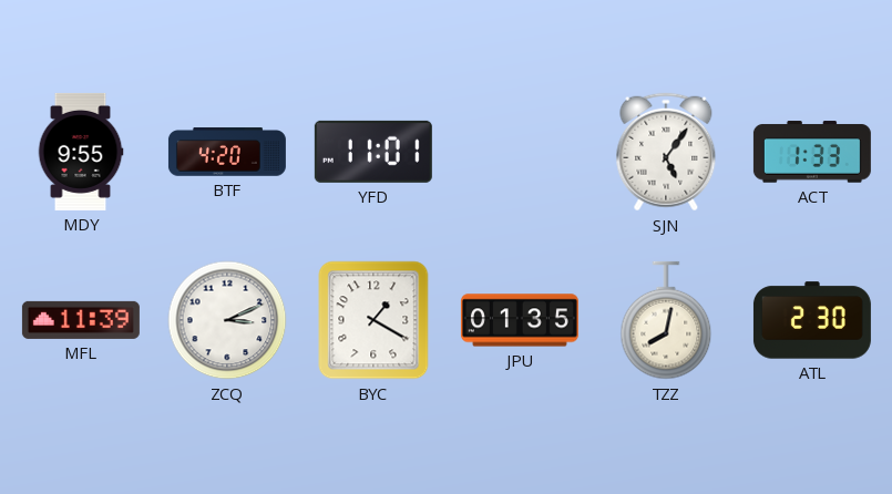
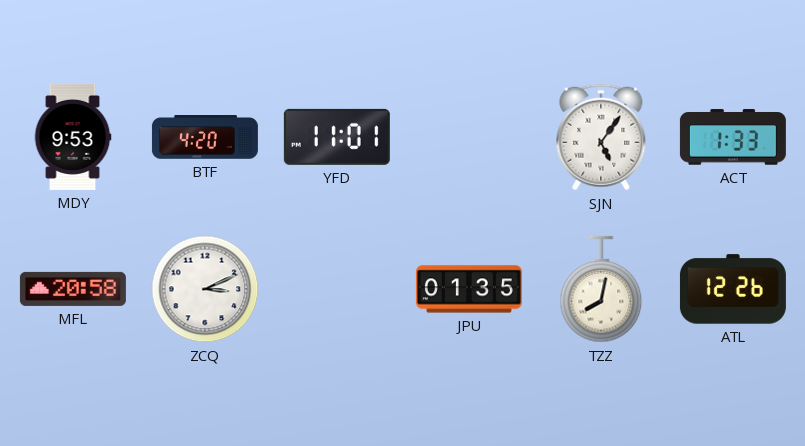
MDY: 9:55 -> 9:53
MFL: 11:39 -> 20:58
BYC: 1:20 -> none
ATL: 2:30 -> 12:26
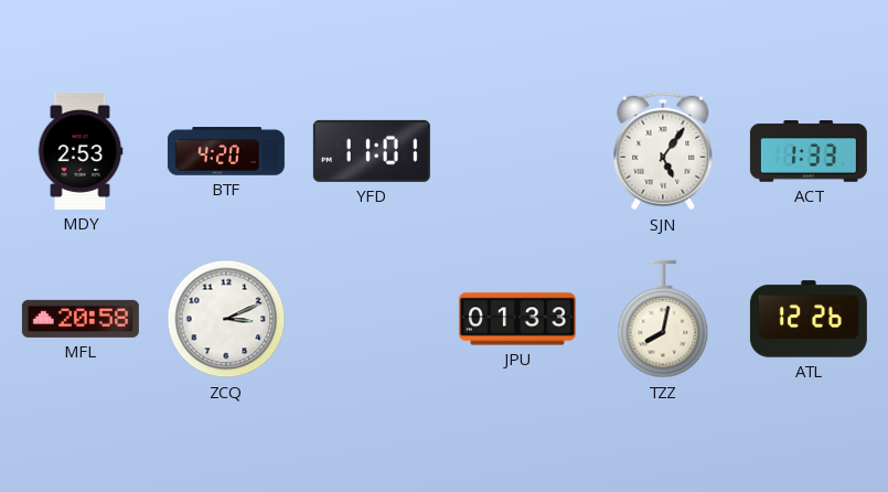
MDY: 9:53 -> 2:53
JPU: 01:35 -> 01:33
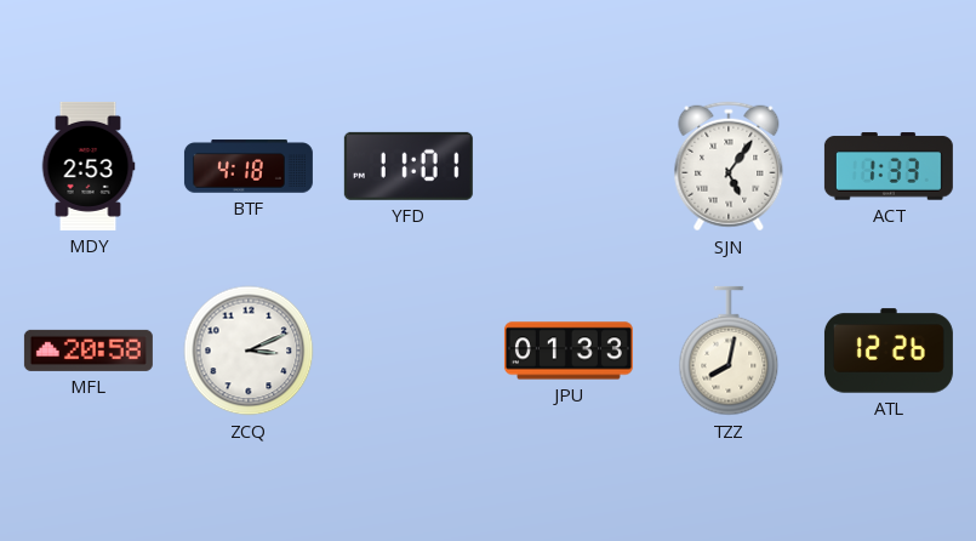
BTF: 4:20 -> 4:18
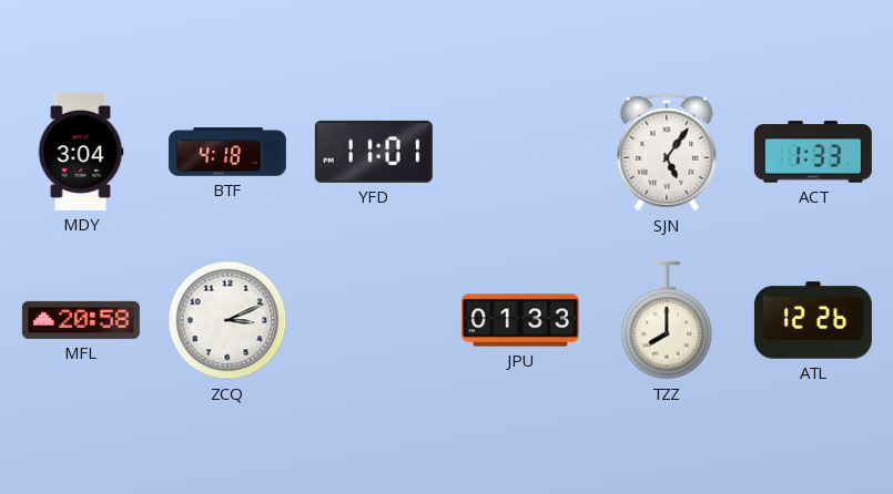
MDY: 2:53 -> 3:04
TZZ: 8:02 -> 8:00
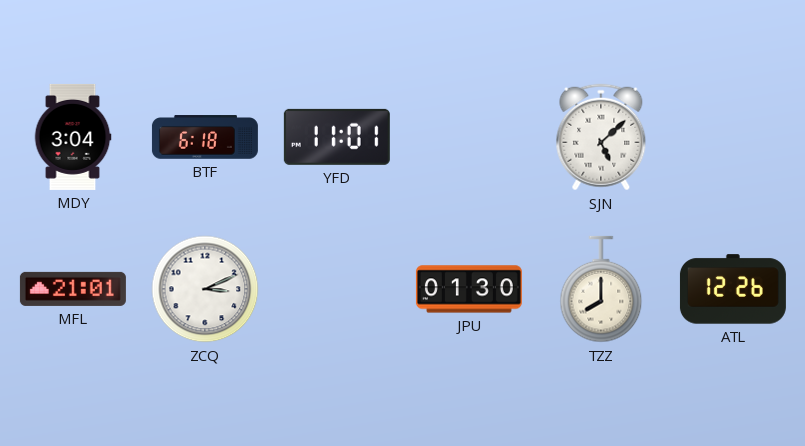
BTF: 4:18 -> 6:18
SJN: 5:06 -> 5:08
ACT: 1:33 -> none
MFL: 20:58 -> 21:01
JPU: 01:33 -> 01:30
